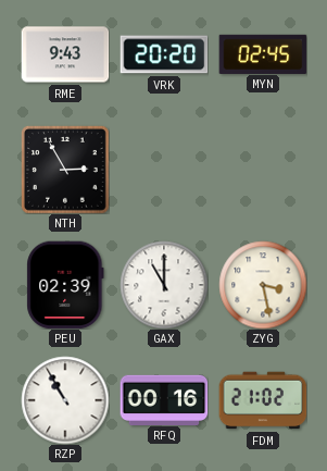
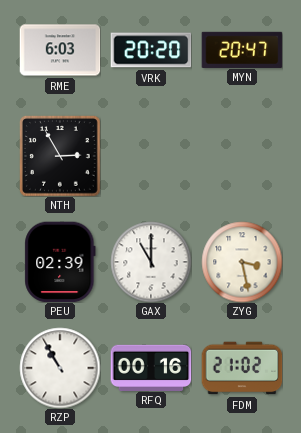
RME: 9:43 -> 6:03
MYN: 02:45 -> 20:47
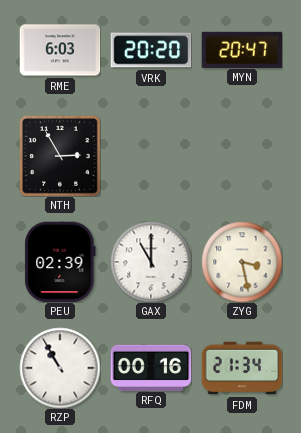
FDM: 21:02 -> 21:34
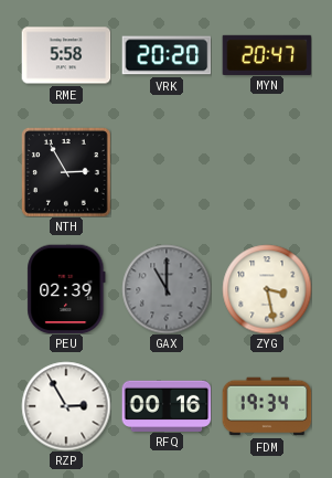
RME: 6:03 -> 5:58
GAX dial: white -> grey
RZP: 10:55 -> 2:55
FDM: 21:34 -> 19:34
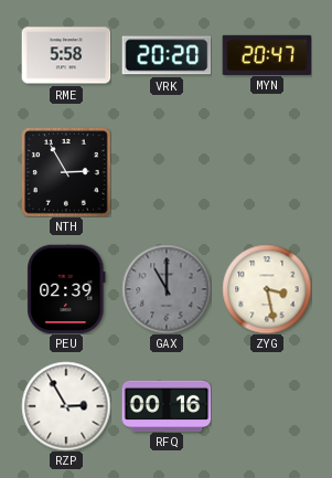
FDM: 19:34 -> none
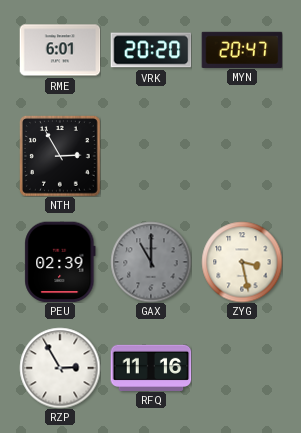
RME: 5:58 -> 6:01
RFQ: 00:16 -> 11:16
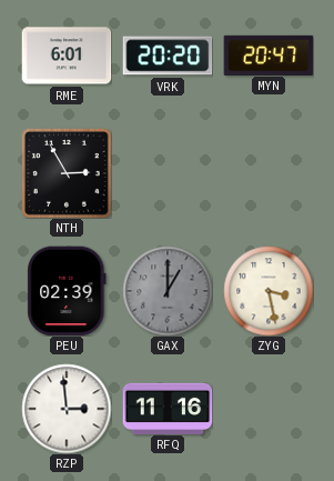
GAX: 11:00 -> 1:00
RZP: 2:55 -> 2:59
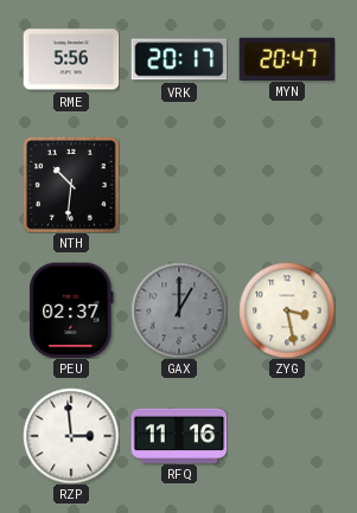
RME: 6:01 -> 5:56
VRK: 20:20 -> 20:17
NTH: 2:55 -> 10:31
PEU: 02:39 -> 02:37
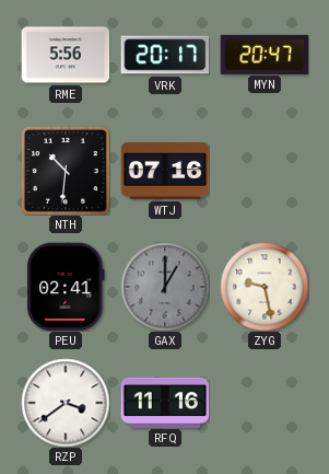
WTJ: none -> 07:16
PEU: 02:37 -> 02:41
ZYG: 3:28 -> 9:28
RZP: 2:59 -> 3:39
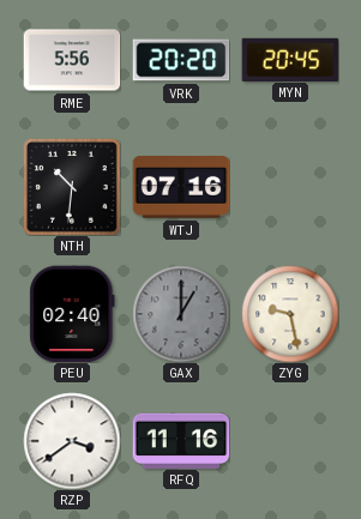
VRK: 20:17 -> 20:20
MYN: 20:47 -> 20:45
PEU: 02:41 -> 02:40
